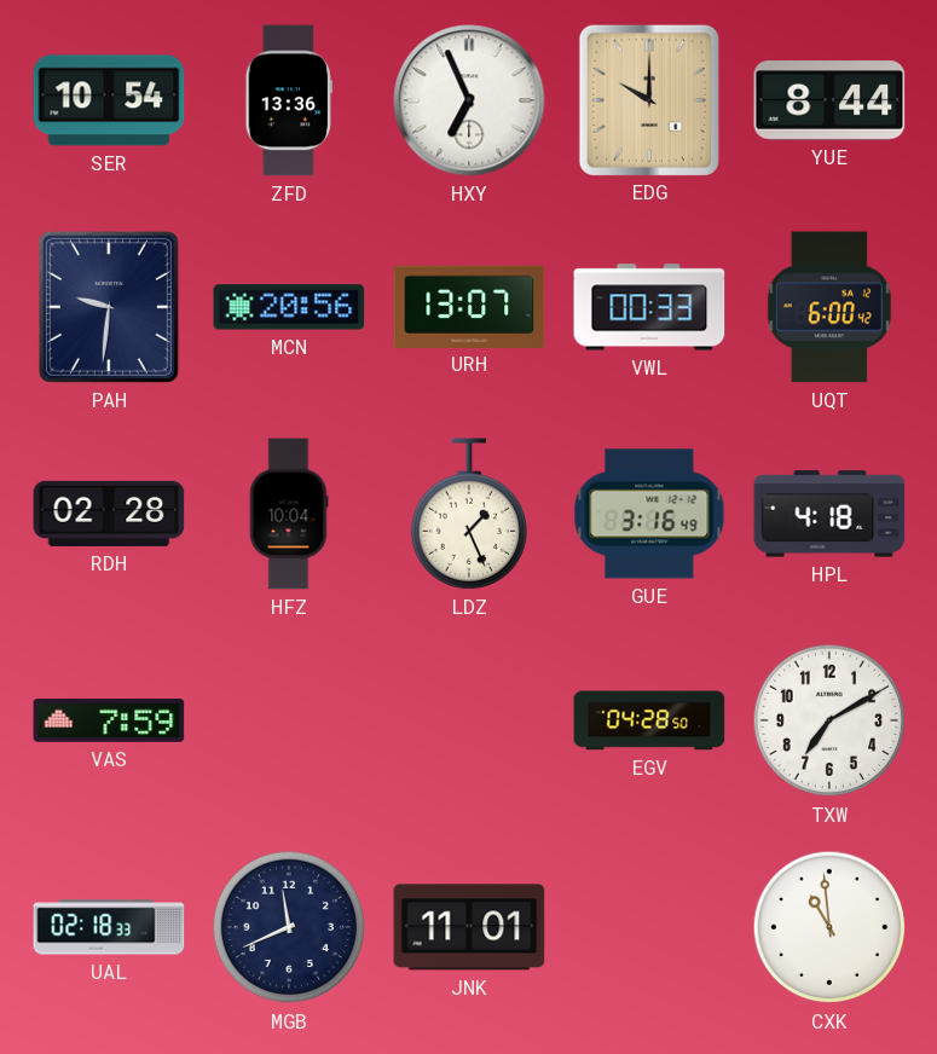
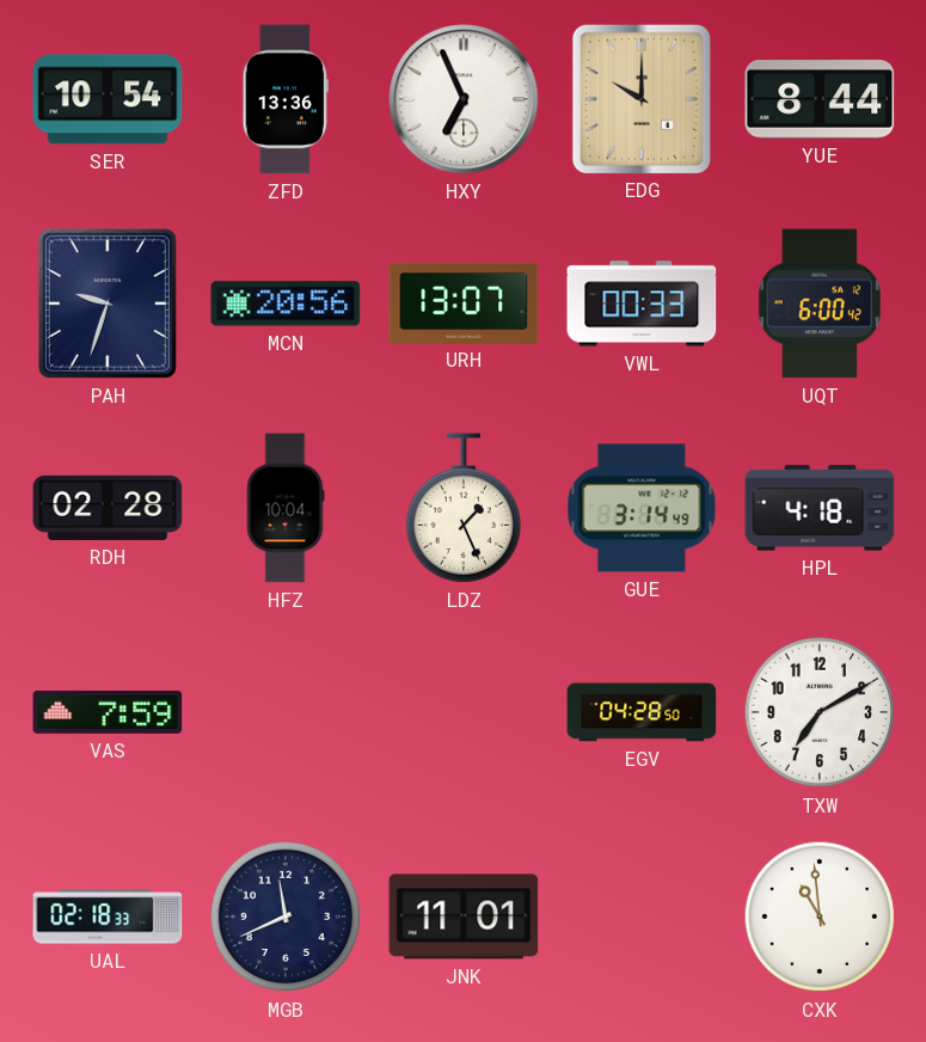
PAH: 9:31 -> 9:33
GUE: 3:16 -> 3:14
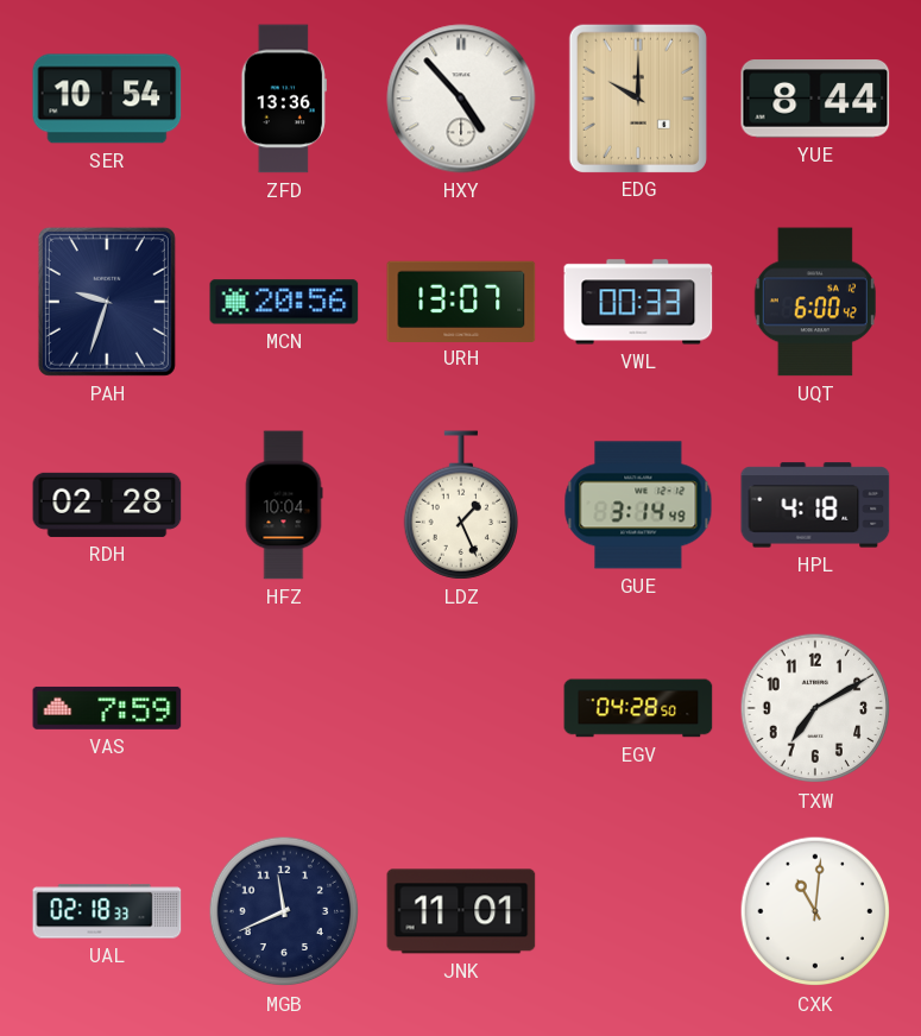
HXY: 6:56 -> 4:53
CXK: 10:59 -> 11:01
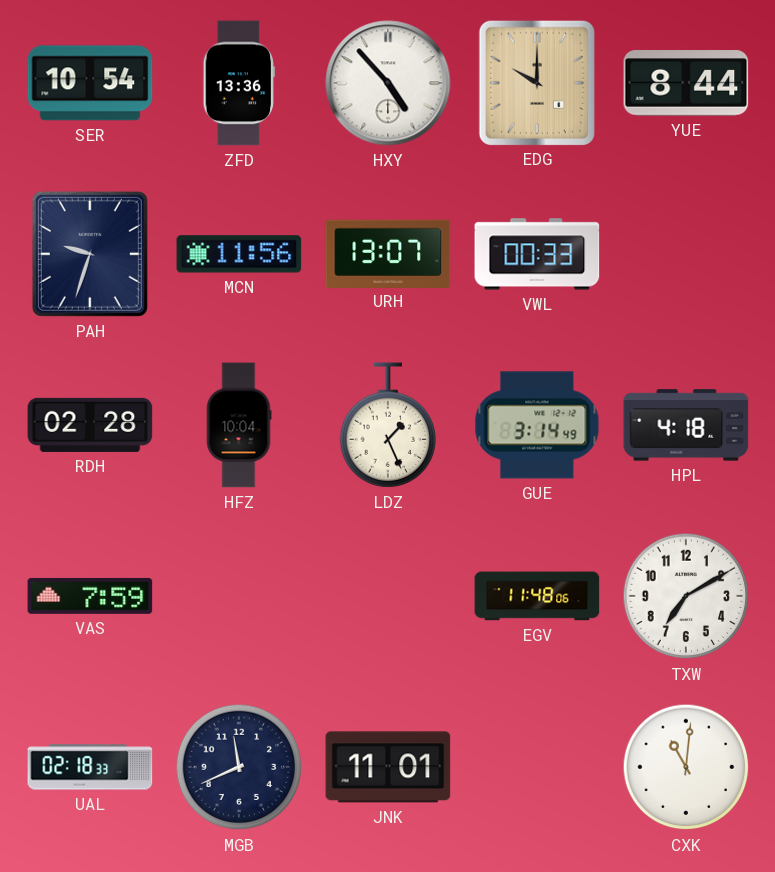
MCN: 20:56 -> 11:56
UQT: 6:00 -> none
EGV: 04:28 -> 11:48
